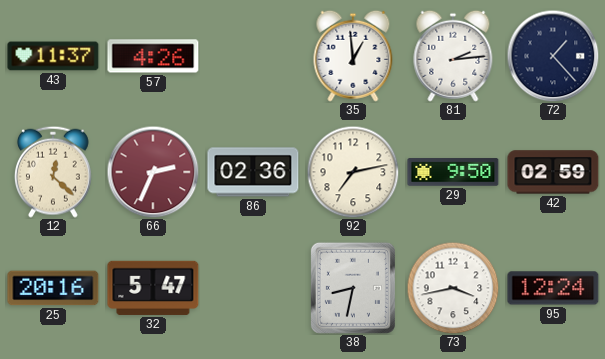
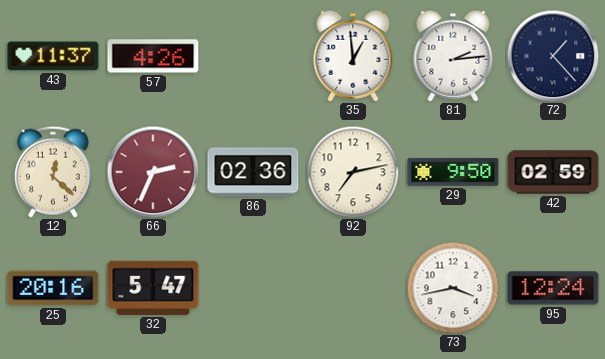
38: 8:32 -> none
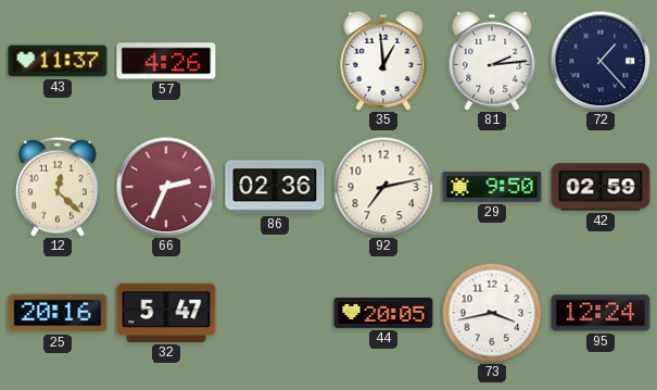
44: none -> 20:05
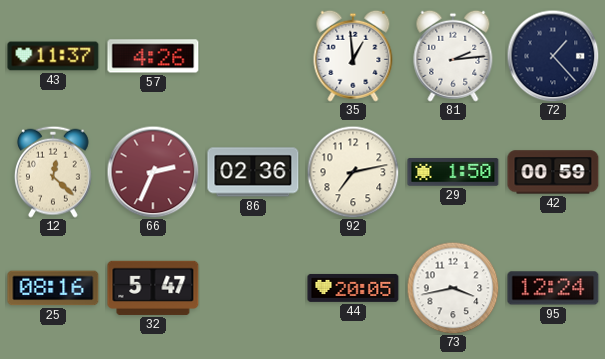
29: 9:50 -> 1:50
42: 02:59 -> 00:59
25: 20:16 -> 08:16
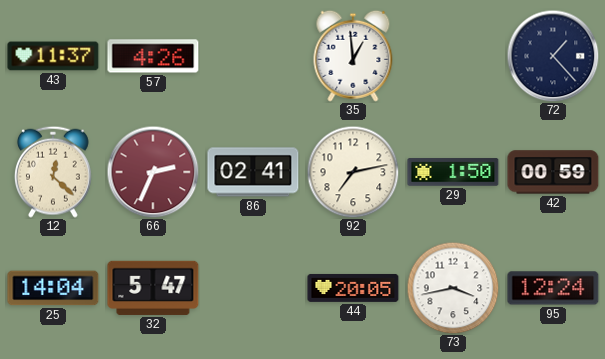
81: 2:14 -> none
86: 02:36 -> 02:41
25: 08:16 -> 14:04
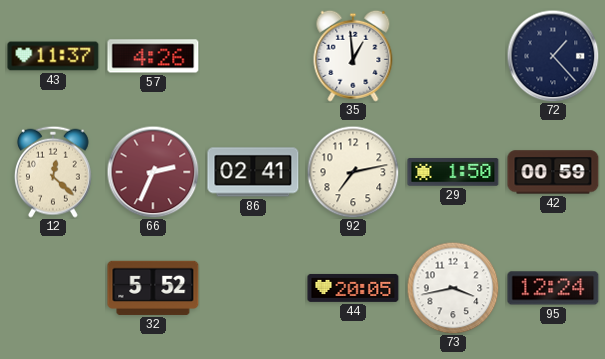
25: 14:04 -> none
32: 5:47 -> 5:52
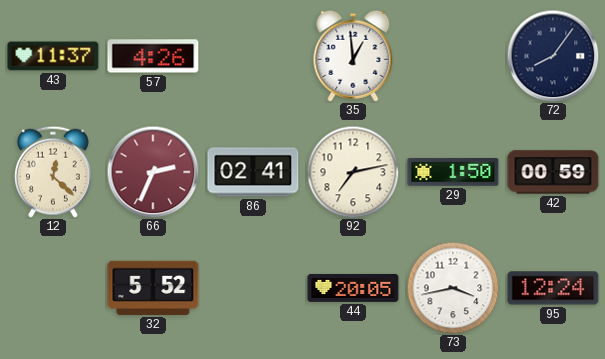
72: 1:23 -> 8:06
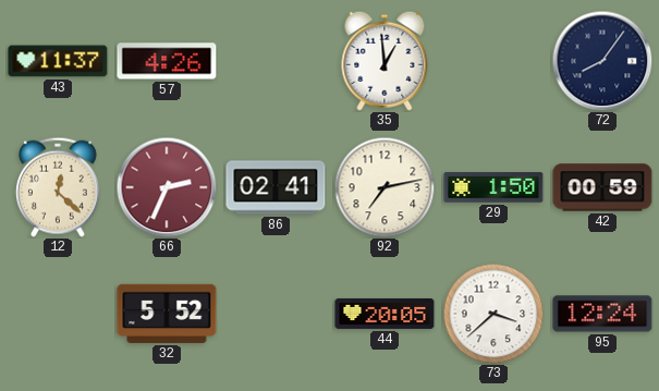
73: 3:43 -> 3:38
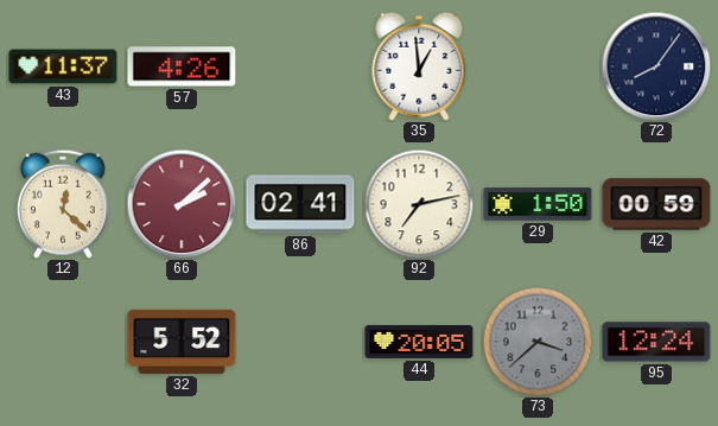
66: 2:34 -> 2:08
73 dial: white -> grey
